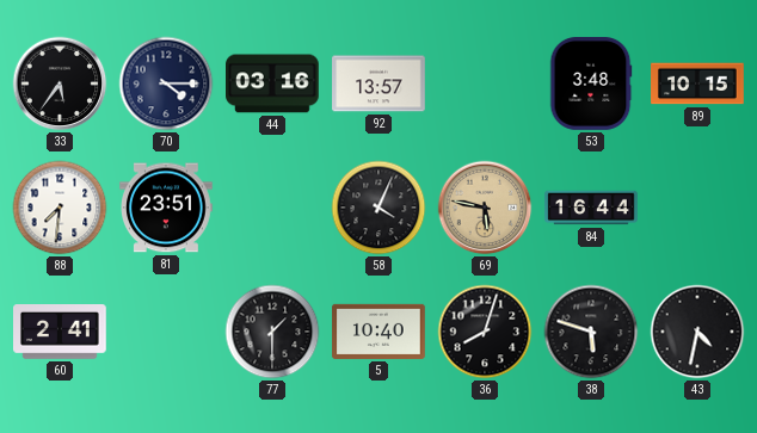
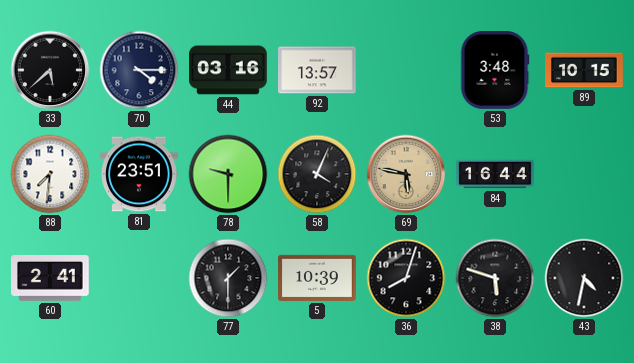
33: 5:36 -> 5:38
78: none -> 9:30
5: 10:40 -> 10:39
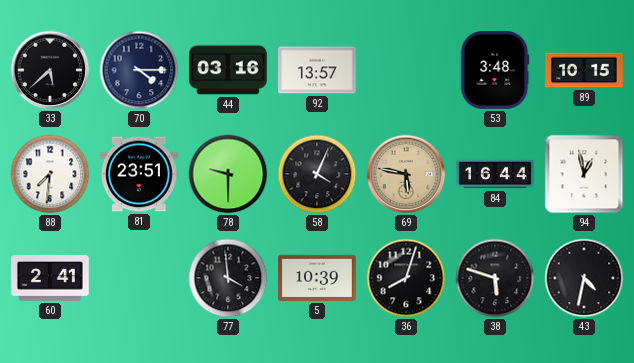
94: none -> 12:58
77: 1:30 -> 3:59
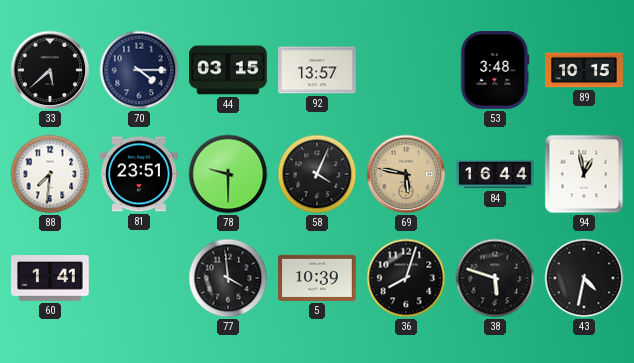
44: 03:16 -> 03:15
60: 2:41 -> 1:41
